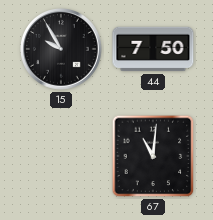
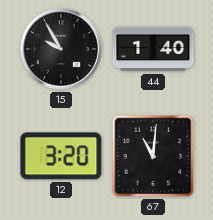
44: 7:50 -> 1:40
12: none -> 3:20
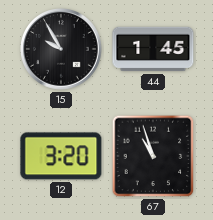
44: 1:40 -> 1:45
67: 11:01 -> 10:57
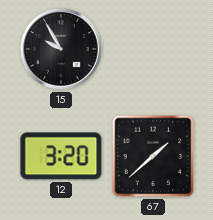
44: 1:45 -> none
67: 10:57 -> 1:38
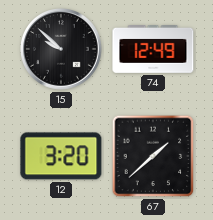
15: 9:55 -> 9:52
74: none -> 12:49
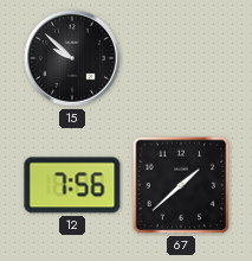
74: 12:49 -> none
12: 3:20 -> 7:56
